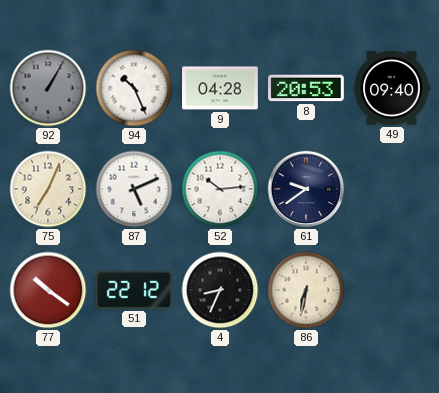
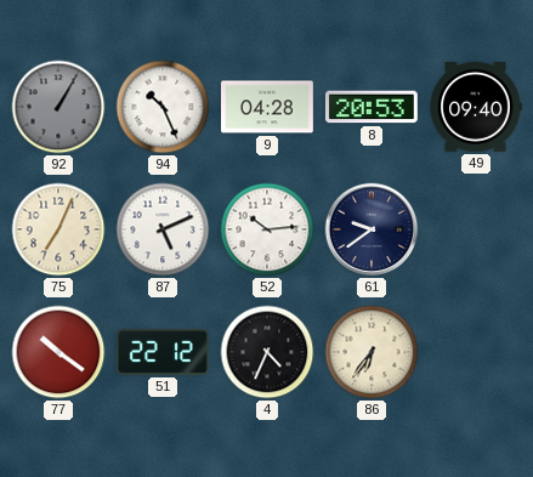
4: 8:34 -> 4:34
86: 6:32 -> 6:36
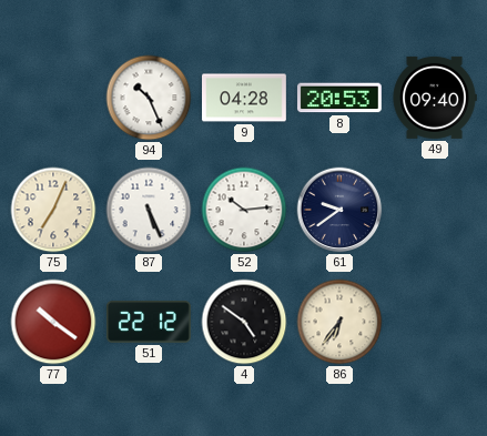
92: 1:05 -> none
87: 5:11 -> 5:26
4: 4:34 -> 4:51
